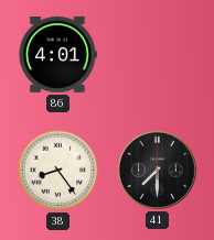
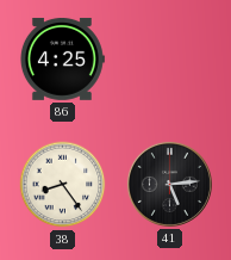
86: 4:01 -> 4:25
41: 7:30 -> 5:14
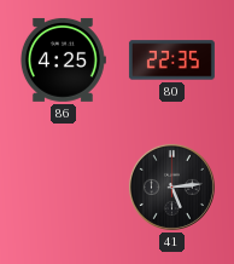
80: none -> 22:35
38: 8:24 -> none
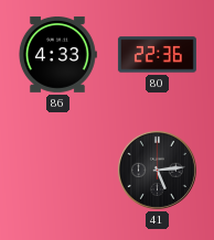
86: 4:25 -> 4:33
80: 22:35 -> 22:36
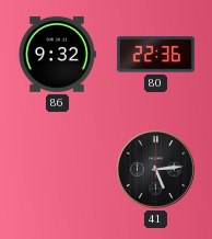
86: 4:33 -> 9:32
